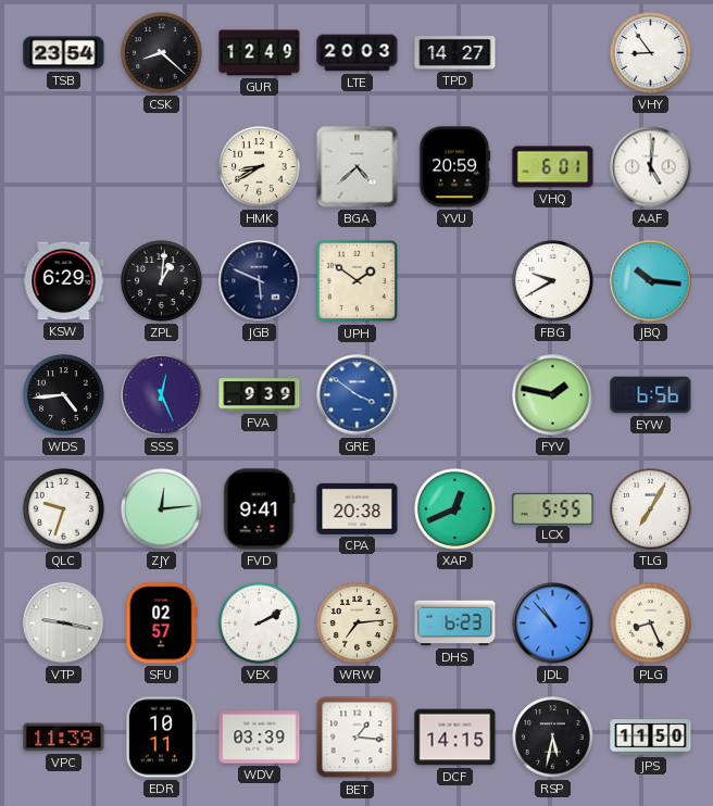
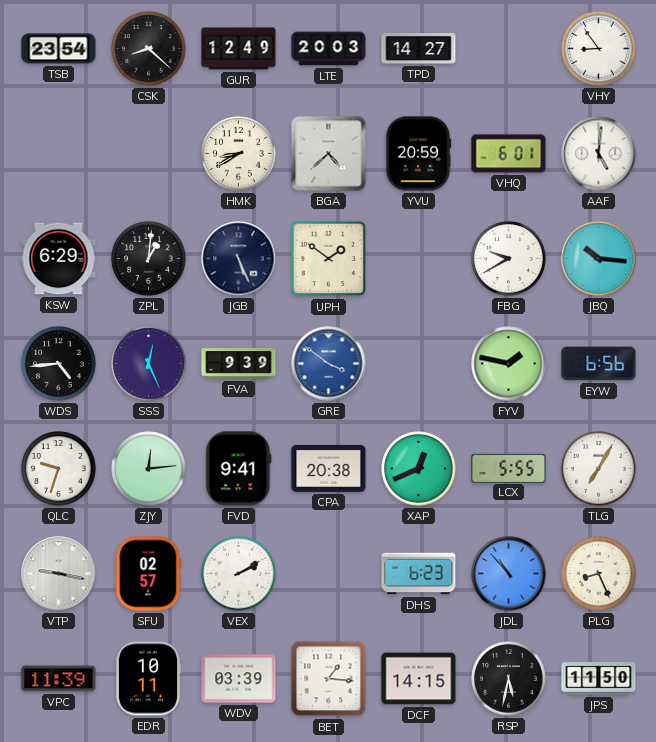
JGB: 5:49 -> 5:26
WRW: 7:14 -> none
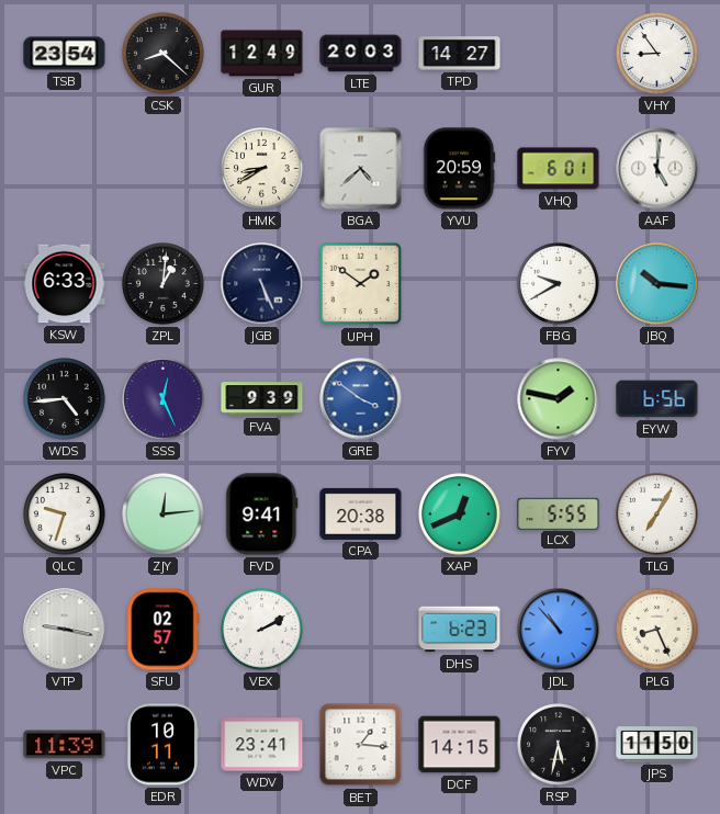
KSW: 6:29 -> 6:33
WDV: 03:39 -> 23:41
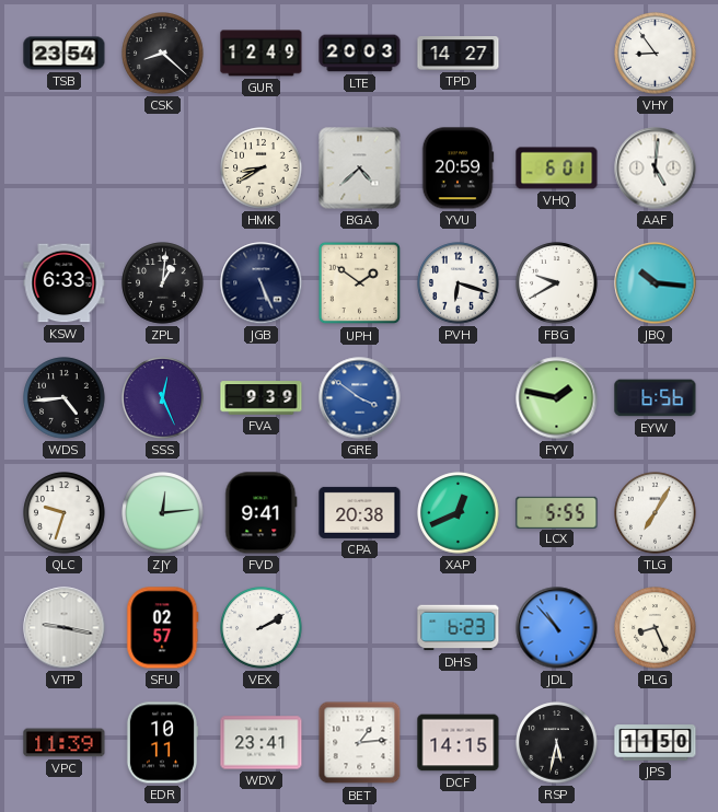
PVH: none -> 6:18
BET: 1:16 -> 1:14
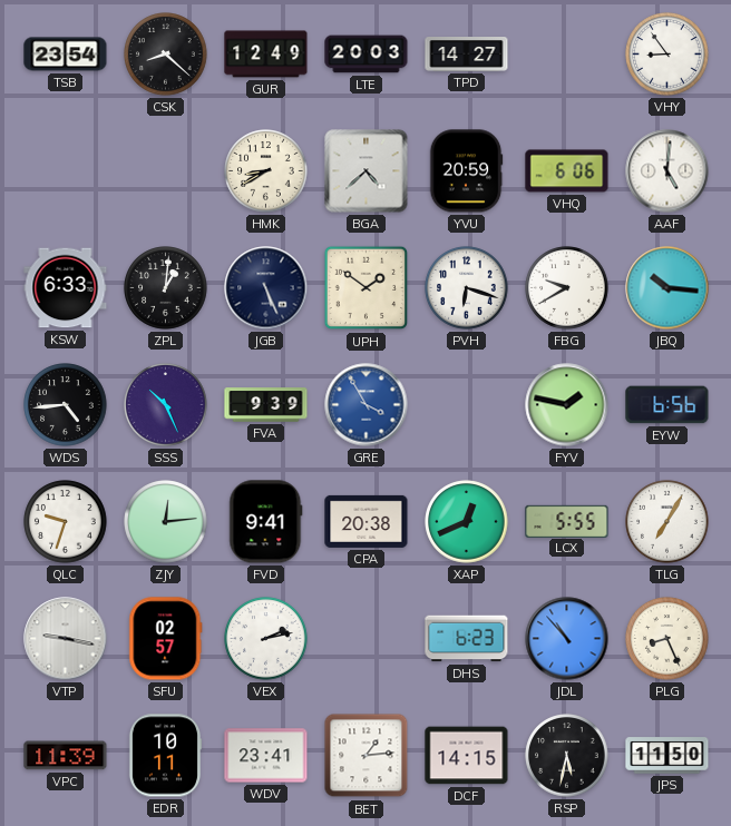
VHQ: 6:01 -> 6:06
SSS: 12:26 -> 10:26
GRE: 3:51 -> 3:55
VEX: 2:10 -> 2:13
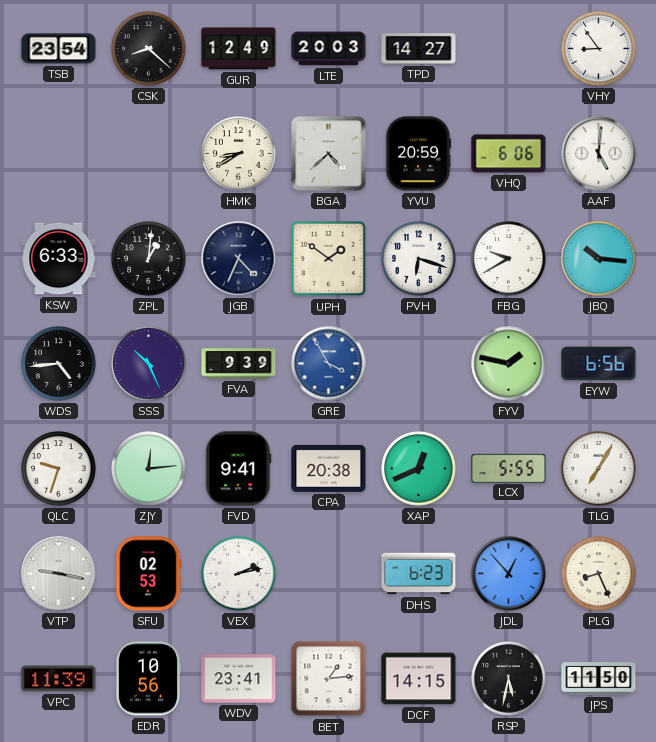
JGB: 5:26 -> 4:34
SFU: 02:57 -> 02:53
JDL: 10:53 -> 12:53
EDR: 10:11 -> 10:56
